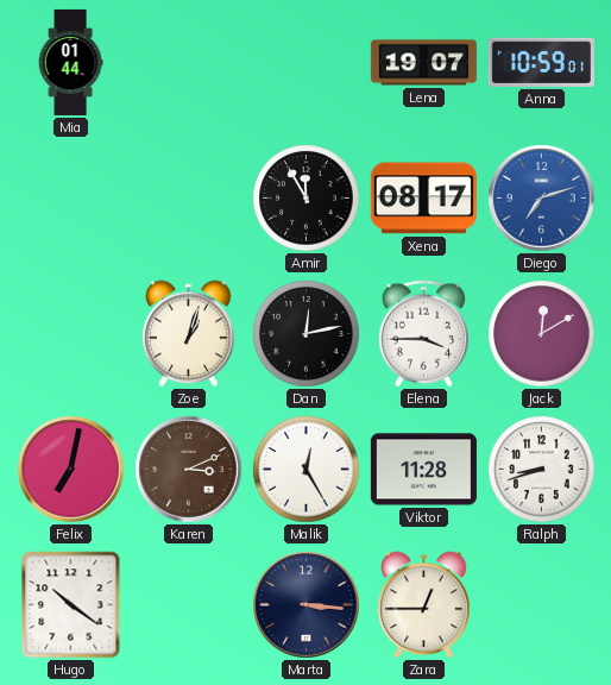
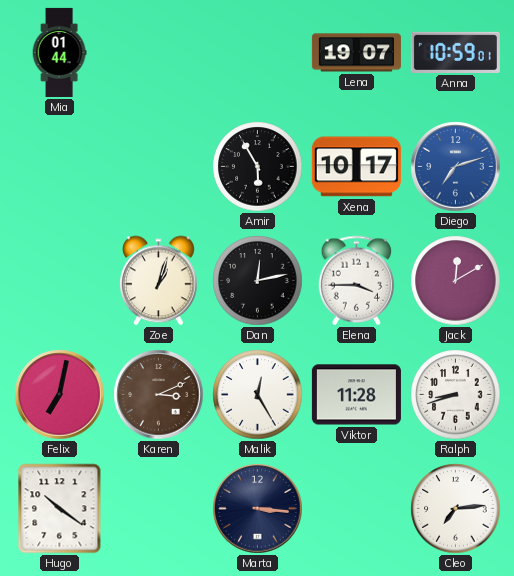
Amir: 11:55 -> 5:55
Xena: 08:17 -> 10:17
Zara: 12:45 -> none
Cleo: none -> 7:14
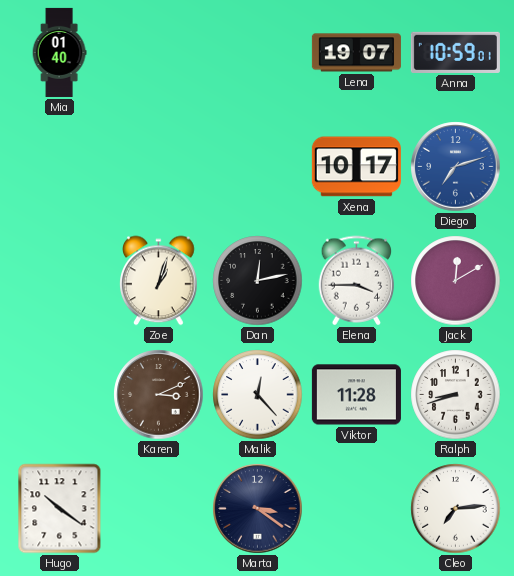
Mia: 01:44 -> 01:40
Amir: 5:55 -> none
Felix: 7:02 -> none
Malik: 12:25 -> 12:23
Marta: 3:16 -> 3:21
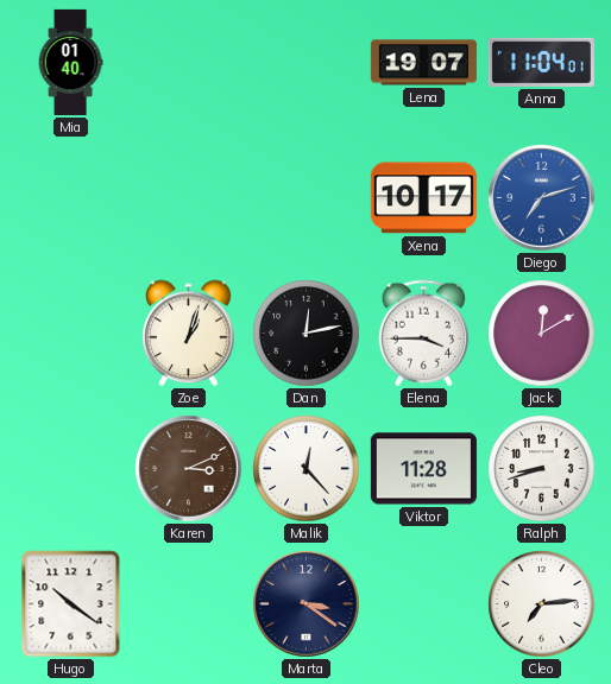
Anna: 10:59 -> 11:04
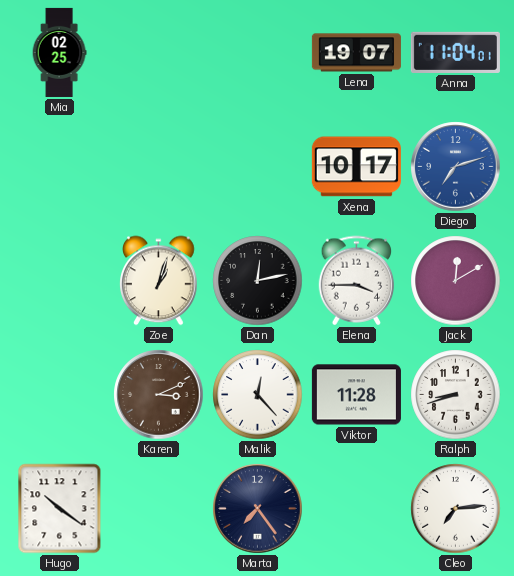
Mia: 01:40 -> 02:25
Marta: 3:21 -> 7:24
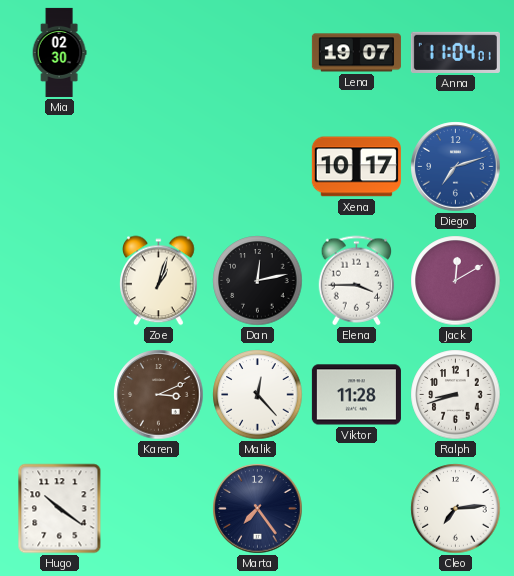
Mia: 02:25 -> 02:30
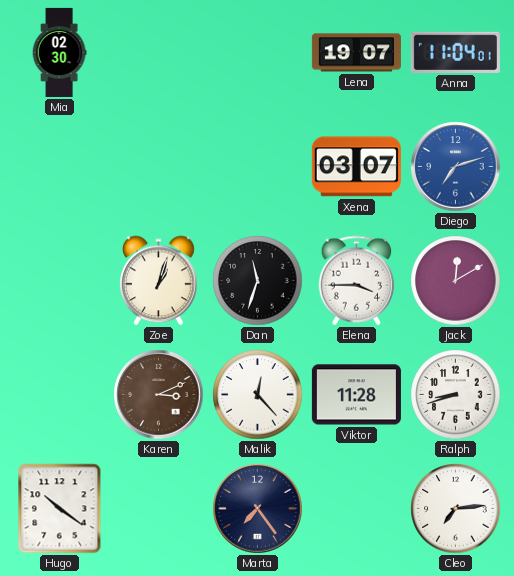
Xena: 10:17 -> 03:07
Dan: 12:13 -> 11:33
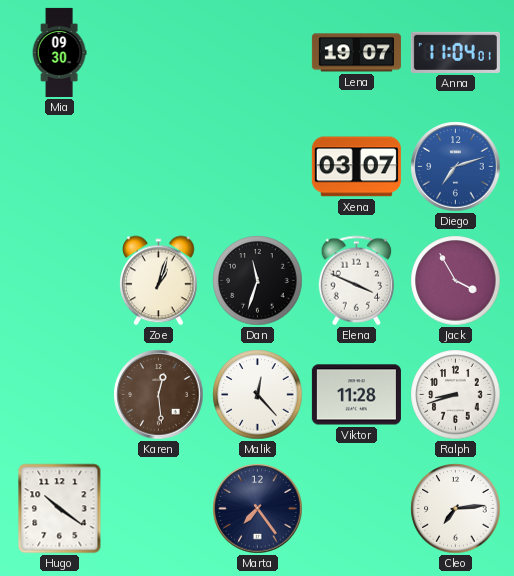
Mia: 02:30 -> 09:30
Elena: 3:45 -> 3:49
Jack: 12:10 -> 3:55
Karen: 3:11 -> 12:29
